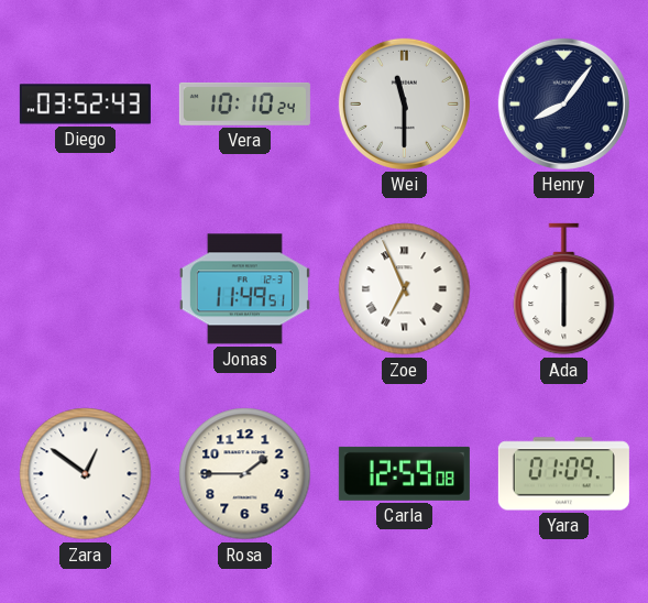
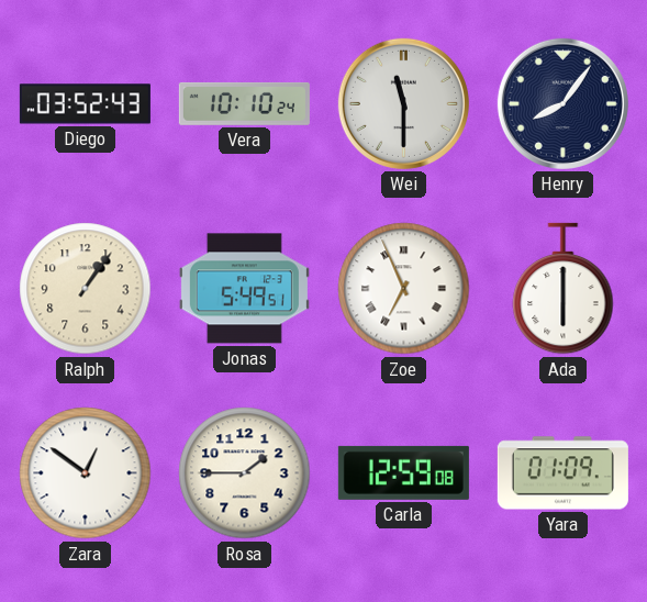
Ralph: none -> 1:06
Jonas: 11:49 -> 5:49
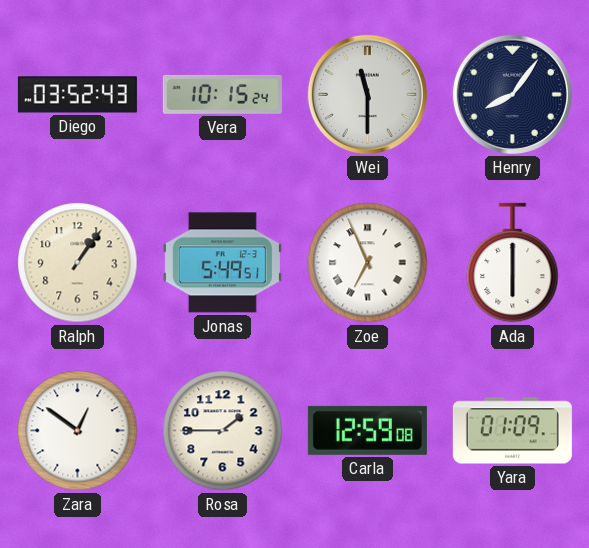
Vera: 10:10 -> 10:15
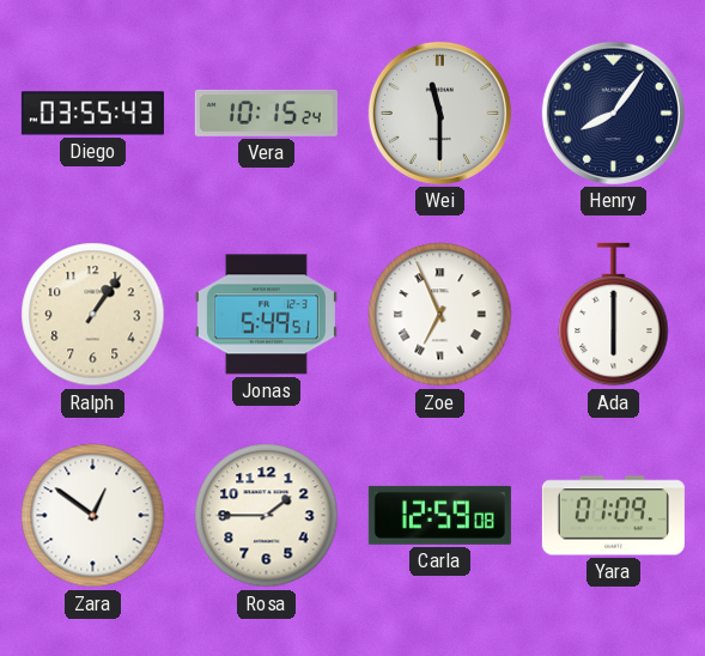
Diego: 03:52 -> 03:55
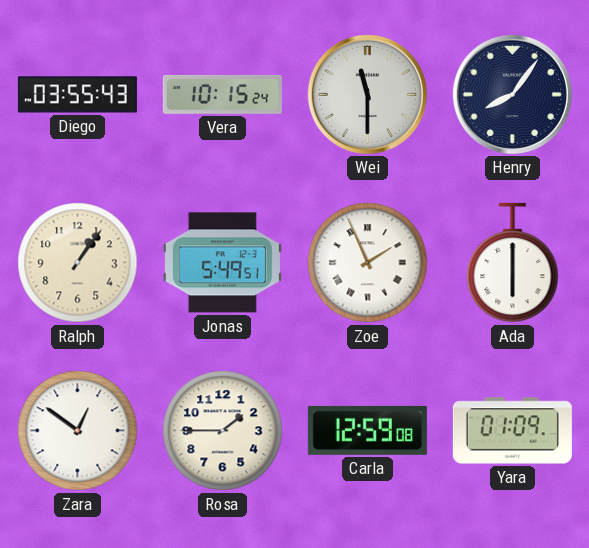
Zoe: 6:56 -> 1:56
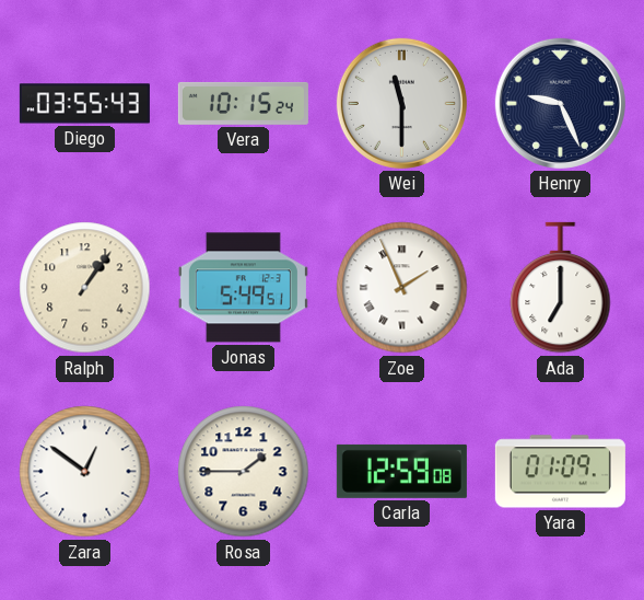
Henry: 8:06 -> 9:26
Ada: 6:00 -> 7:00
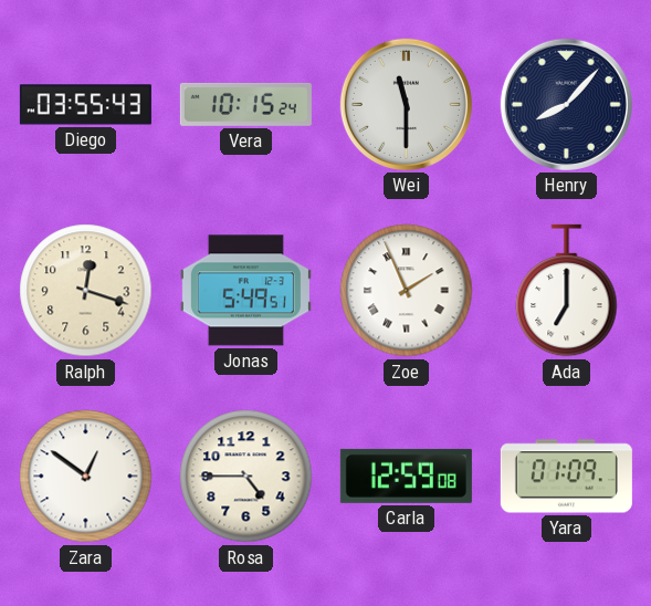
Henry: 9:26 -> 8:07
Ralph: 1:06 -> 12:18
Rosa: 1:45 -> 4:45
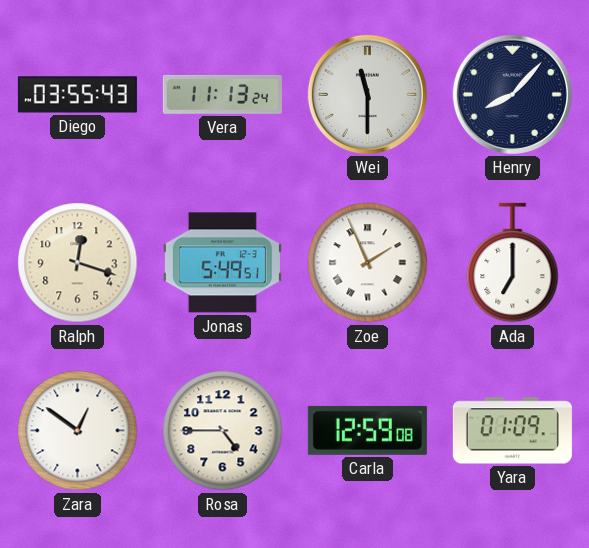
Vera: 10:15 -> 11:13
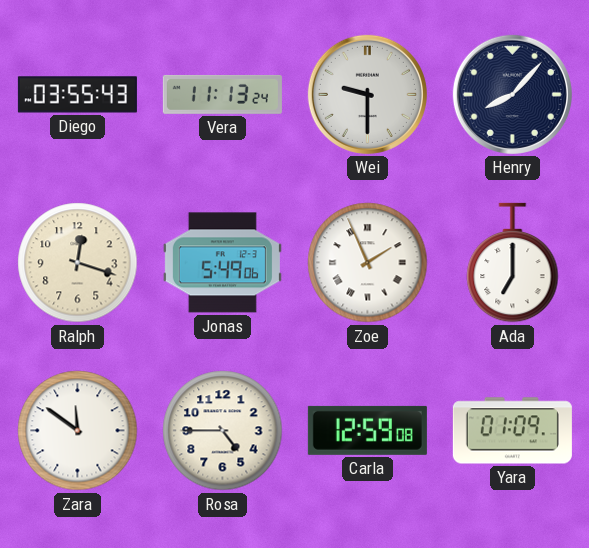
Wei: 11:30 -> 9:30
Jonas: 5:49:51 -> 5:49:06
Zara: 12:51 -> 11:51
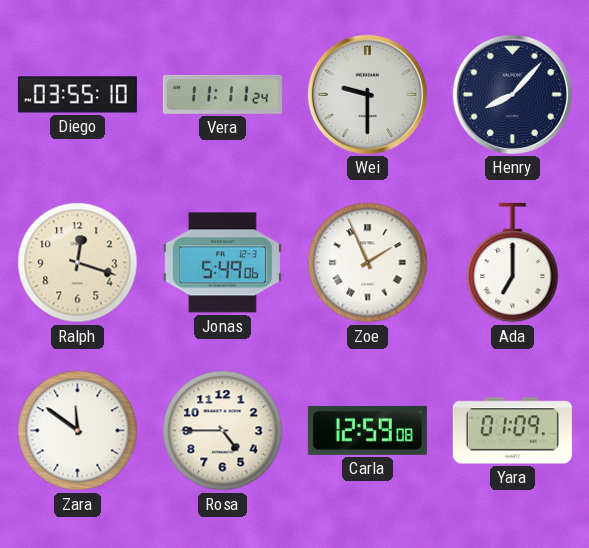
Diego: 03:55:43 -> 03:55:10
Vera: 11:13 -> 11:11
